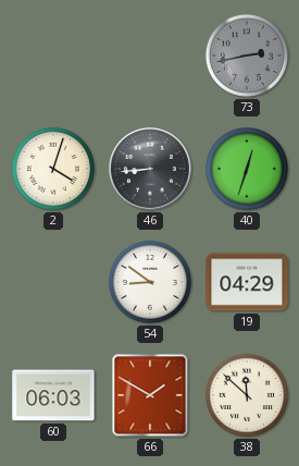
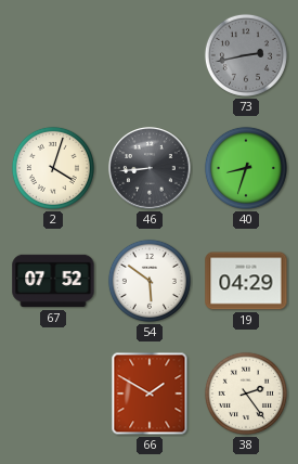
40: 12:33 -> 8:33
67: none -> 07:52
54: 8:51 -> 5:51
60: 06:03 -> none
38: 11:52 -> 2:24
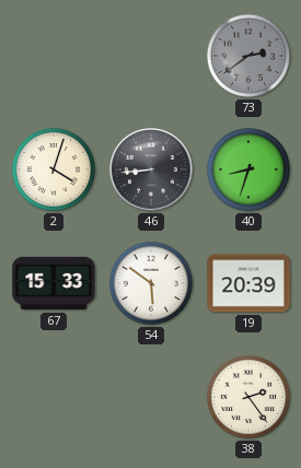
73: 2:43 -> 2:39
67: 07:52 -> 15:33
19: 04:29 -> 20:39
66: 1:50 -> none
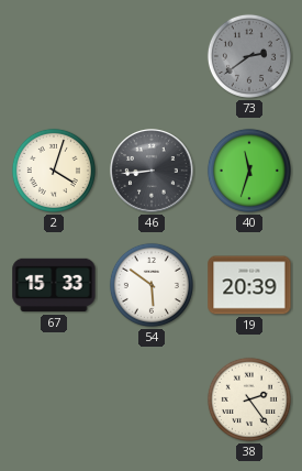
40: 8:33 -> 11:33
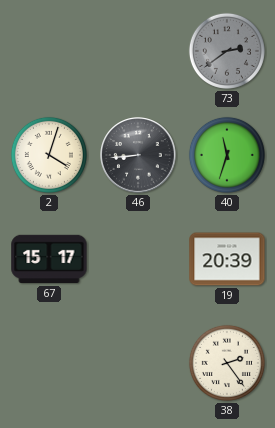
67: 15:33 -> 15:17
54: 5:51 -> none
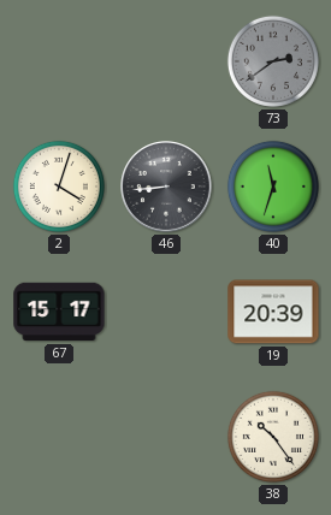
38: 2:24 -> 10:24
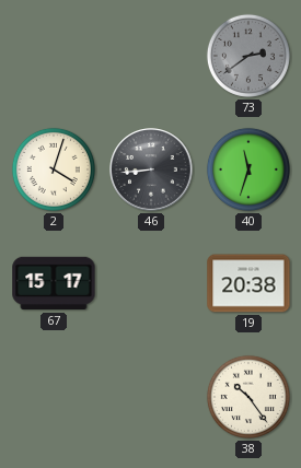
19: 20:39 -> 20:38
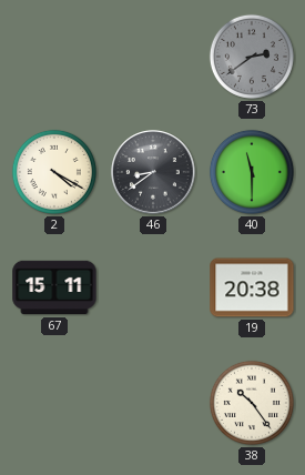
2: 4:03 -> 4:20
46: 8:44 -> 8:39
40: 11:33 -> 11:30
67: 15:17 -> 15:11
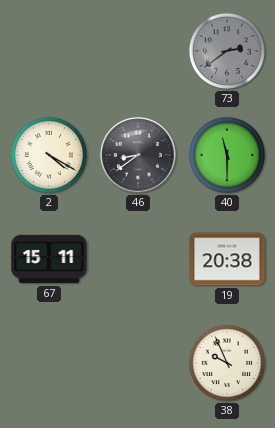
38: 10:24 -> 9:56
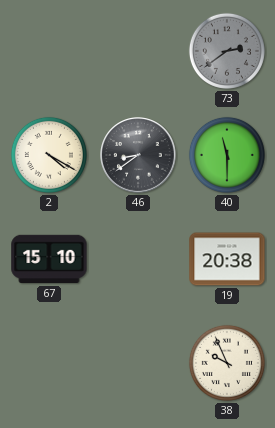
67: 15:11 -> 15:10
